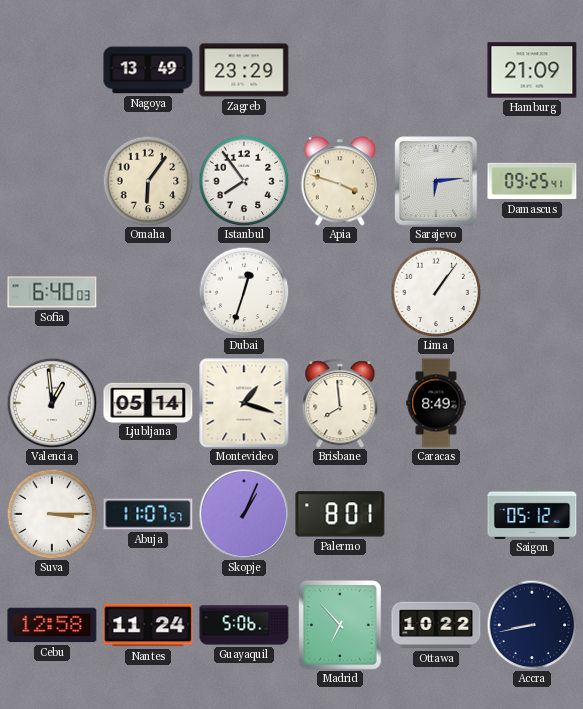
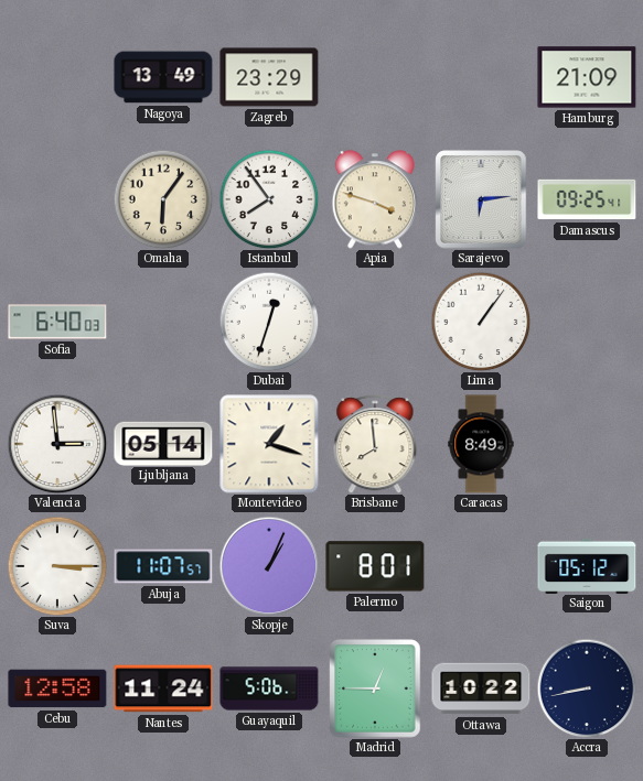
Valencia: 12:59 -> 2:59
Madrid: 6:53 -> 12:45
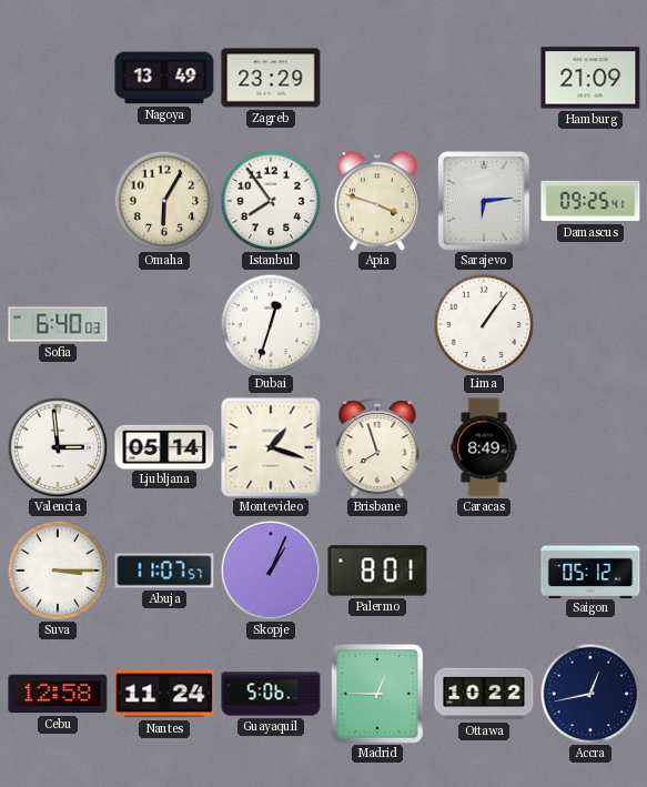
Omaha: 6:06 -> 6:05
Brisbane: 7:59 -> 7:57
Accra: 8:43 -> 12:43
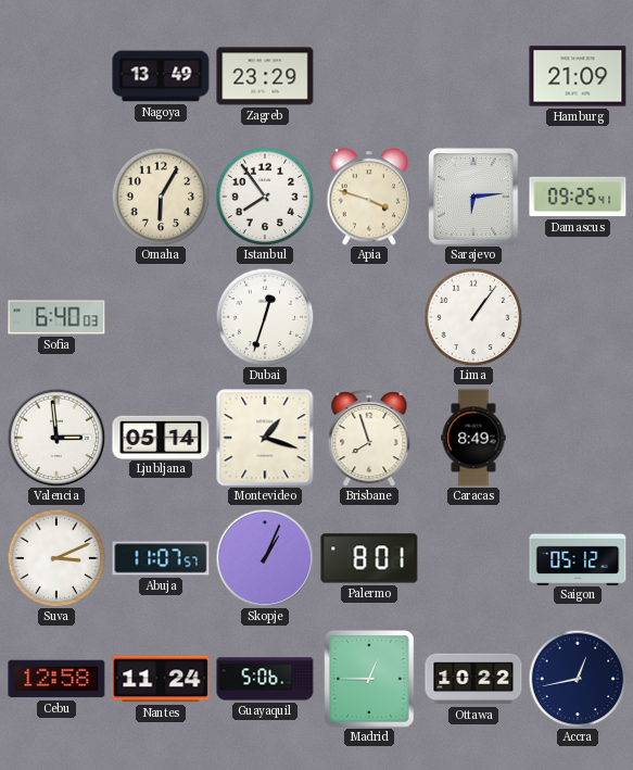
Suva: 3:15 -> 3:11
